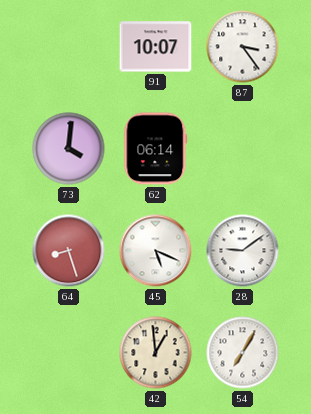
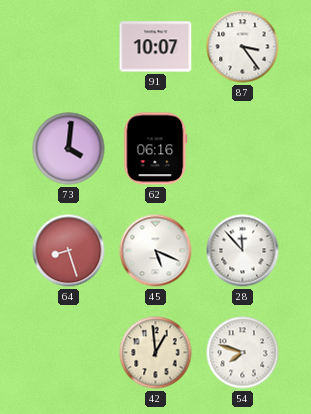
62: 06:14 -> 06:16
28: 9:09 -> 11:53
54: 7:05 -> 7:48
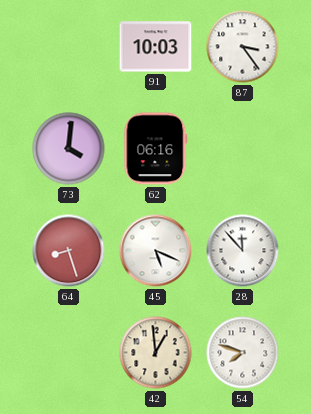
91: 10:07 -> 10:03
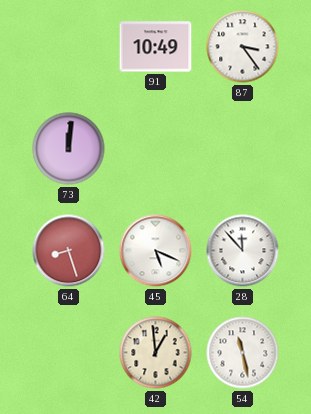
91: 10:03 -> 10:49
73: 4:01 -> 12:01
62: 06:16 -> none
54: 7:48 -> 11:28
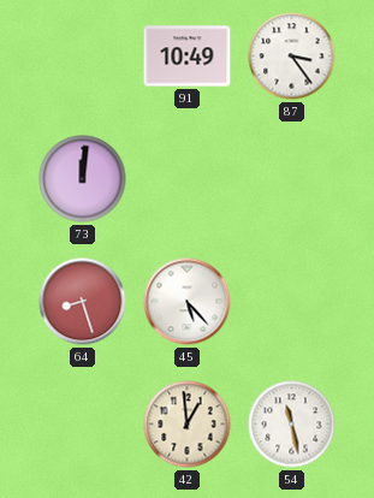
45: 5:19 -> 5:23
28: 11:53 -> none
